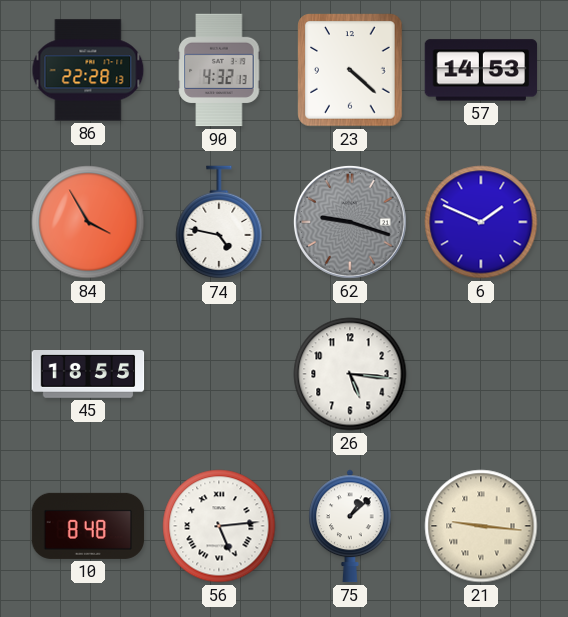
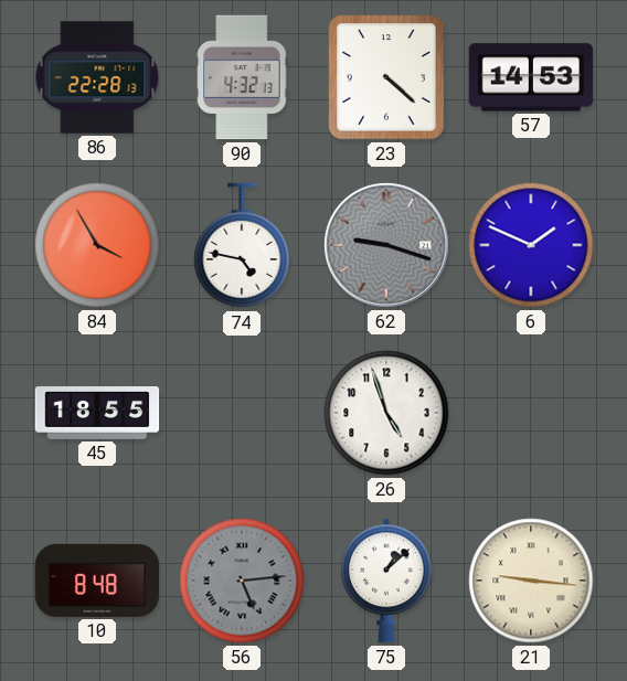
26: 5:16 -> 4:57
56 dial: white -> grey
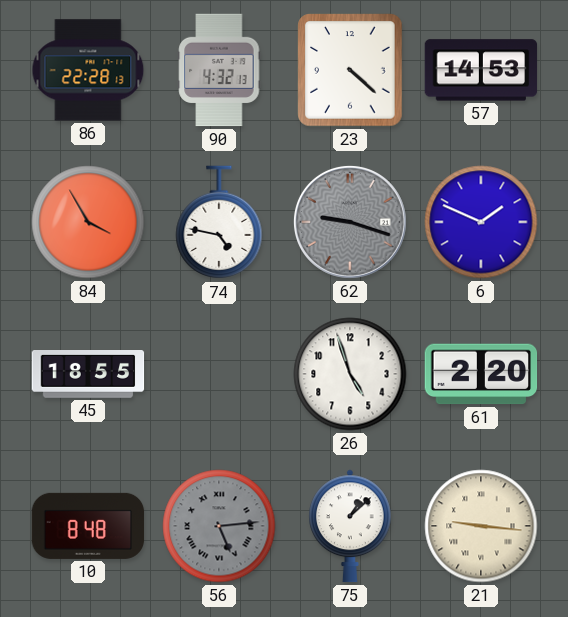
61: none -> 2:20
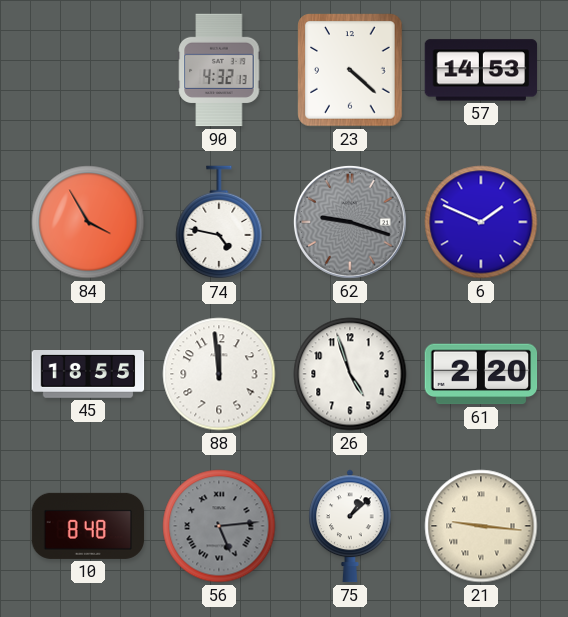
86: 22:28 -> none
88: none -> 11:59
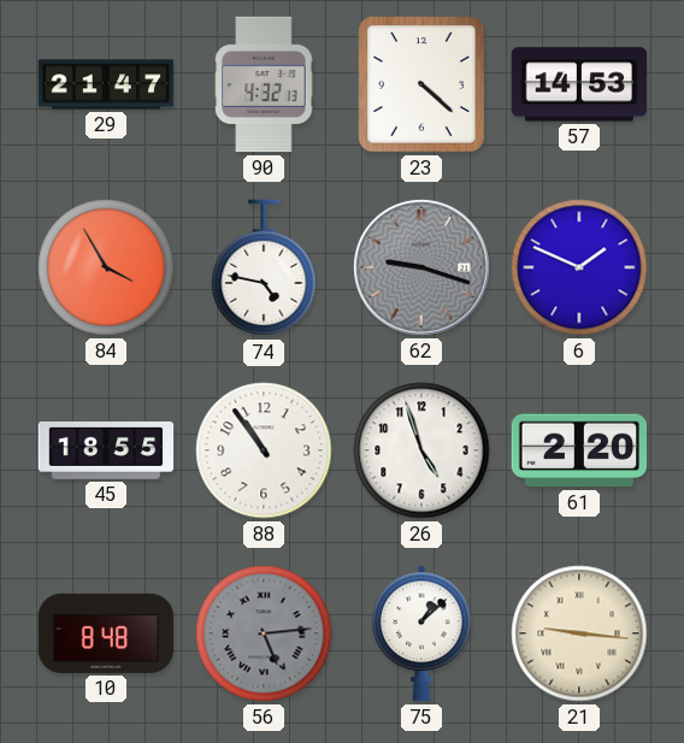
29: none -> 21:47
88: 11:59 -> 10:54
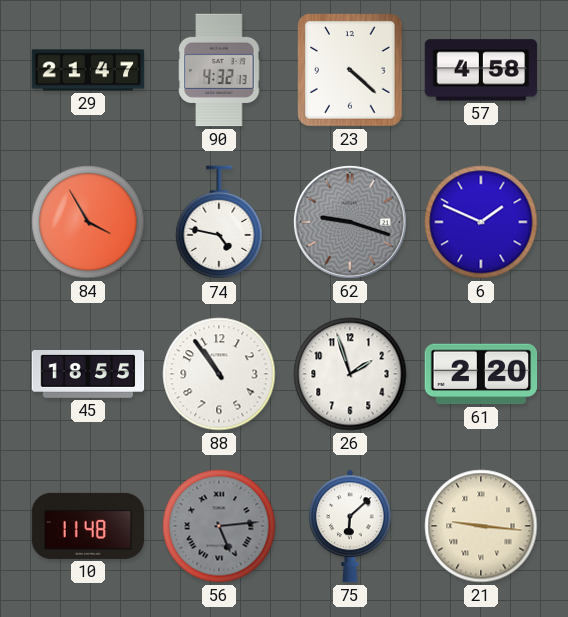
57: 14:53 -> 4:58
26: 4:57 -> 1:57
10: 8:48 -> 11:48
75: 1:08 -> 6:08
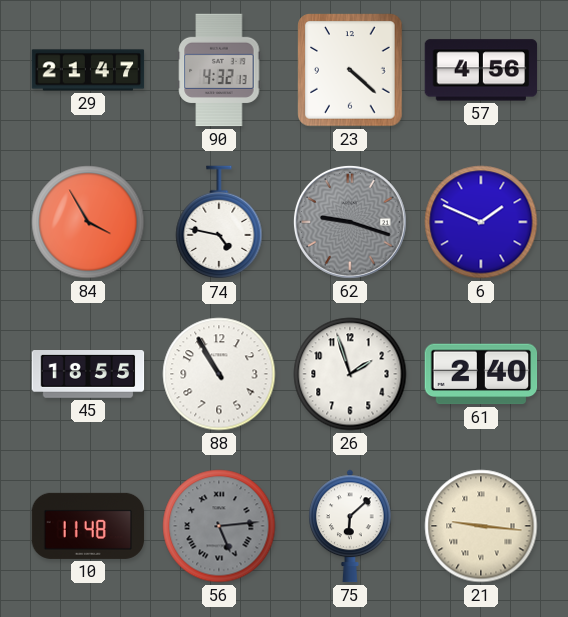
57: 4:58 -> 4:56
88: 10:54 -> 10:55
61: 2:20 -> 2:40
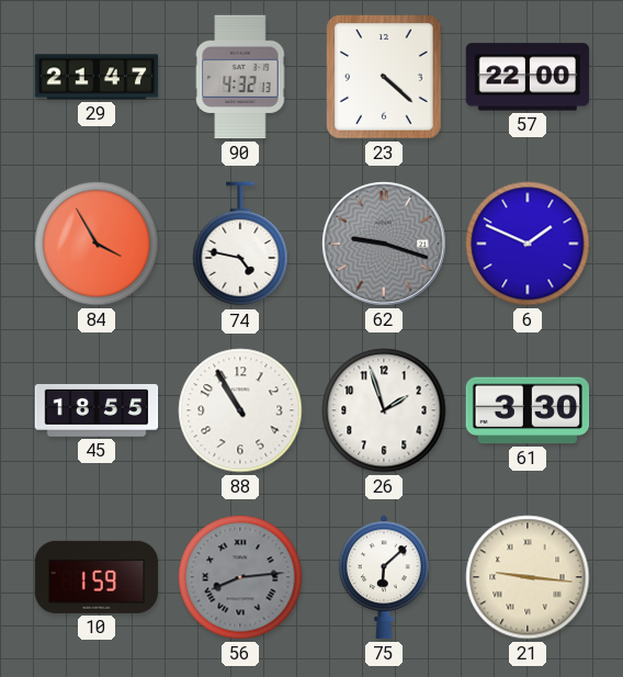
57: 4:56 -> 22:00
61: 2:40 -> 3:30
10: 11:48 -> 1:59
56: 5:14 -> 8:14
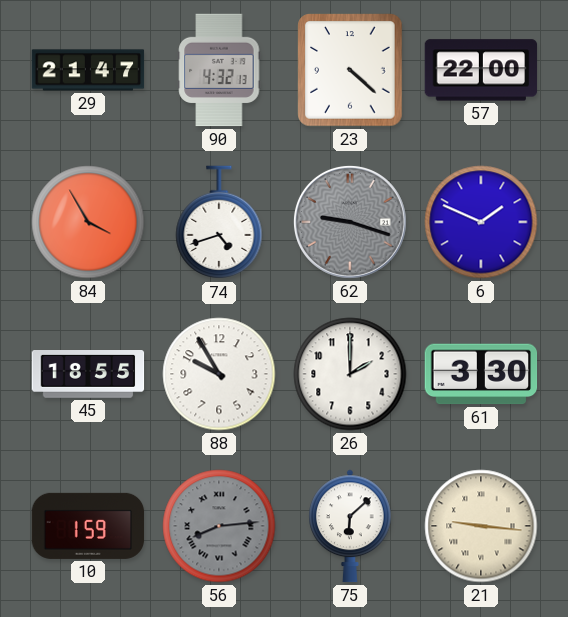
74: 4:47 -> 4:42
88: 10:55 -> 9:55
26: 1:57 -> 2:00
